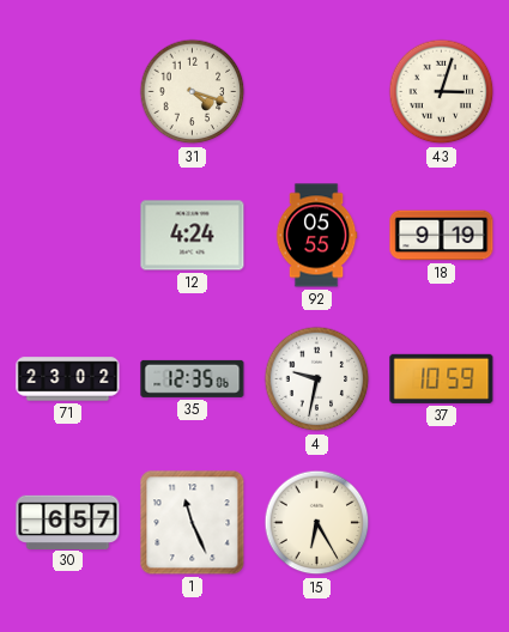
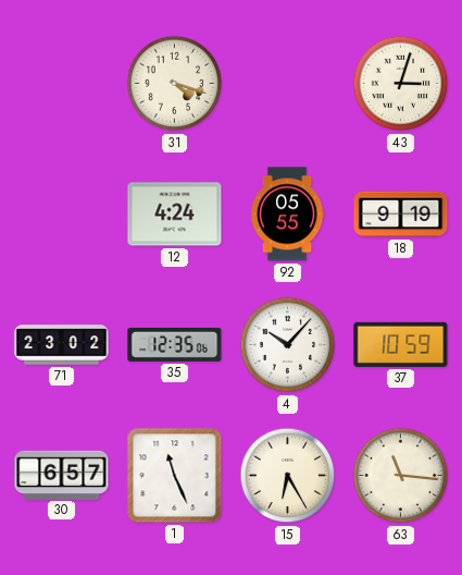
4: 9:32 -> 10:07
63: none -> 11:16
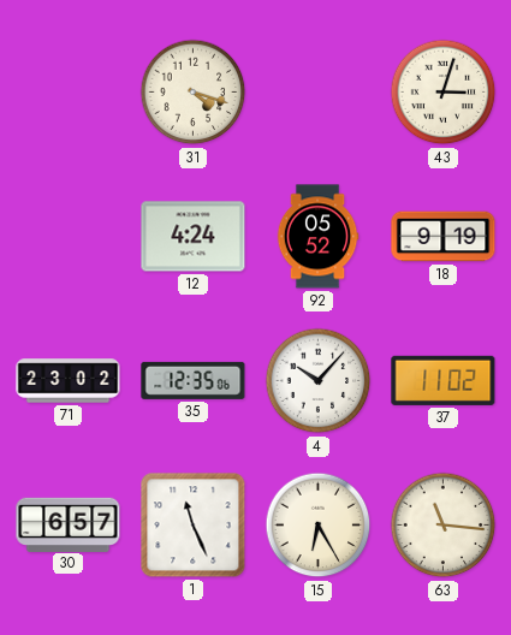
92: 05:55 -> 05:52
37: 10:59 -> 11:02
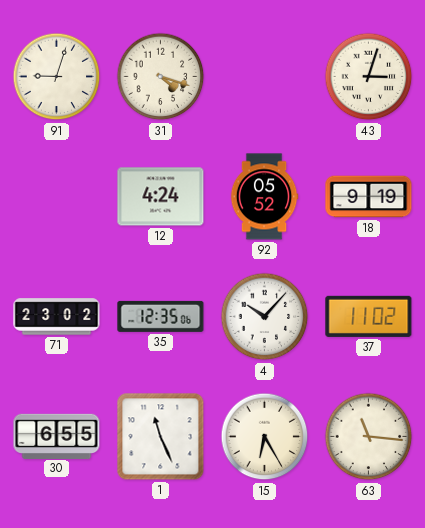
91: none -> 9:03
30: 6:57 -> 6:55
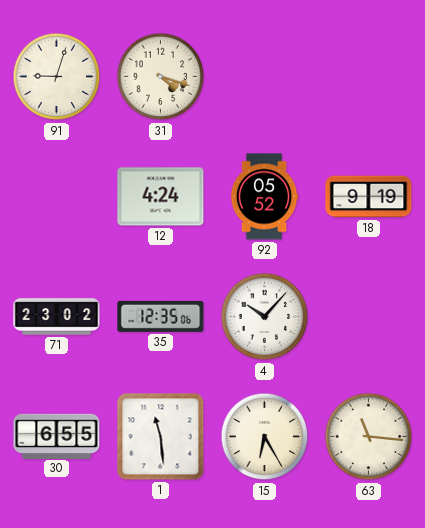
43: 3:03 -> none
37: 11:02 -> none
1: 11:26 -> 11:29
